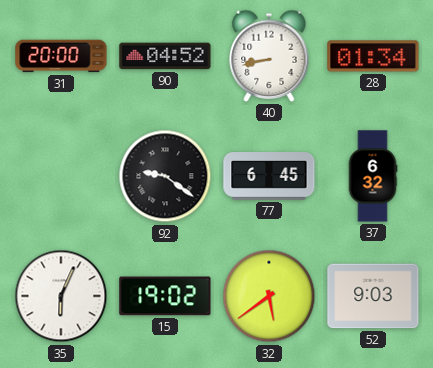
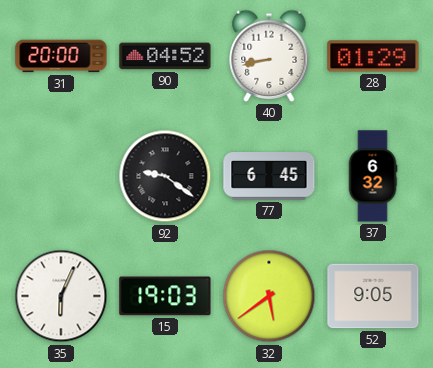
28: 01:34 -> 01:29
15: 19:02 -> 19:03
52: 9:03 -> 9:05
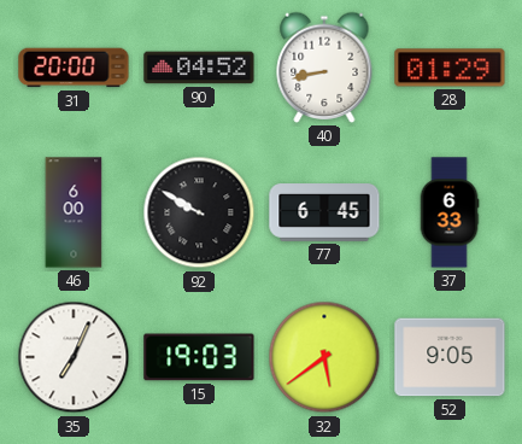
46: none -> 6:00
92: 9:21 -> 9:50
37: 6:32 -> 6:33
35: 6:04 -> 7:04
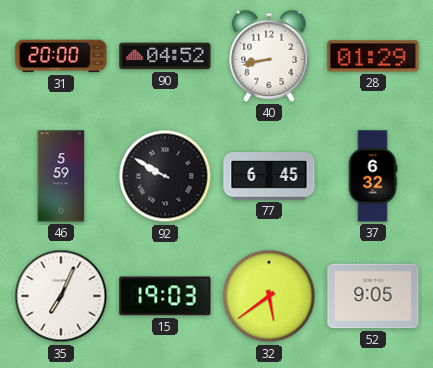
46: 6:00 -> 5:59
37: 6:33 -> 6:32
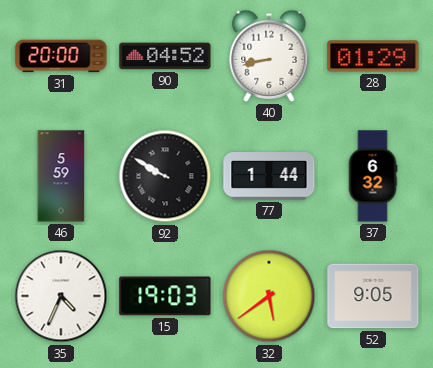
77: 6:45 -> 1:44
35: 7:04 -> 4:34
